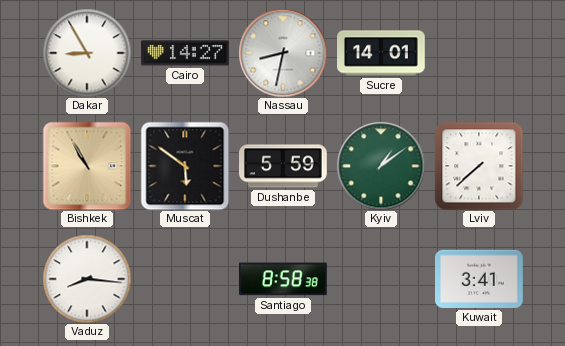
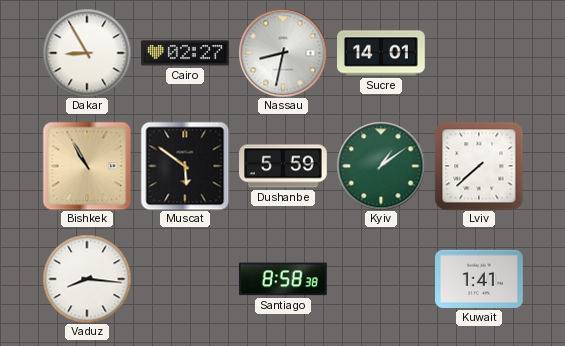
Cairo: 14:27 -> 02:27
Kuwait: 3:41 -> 1:41
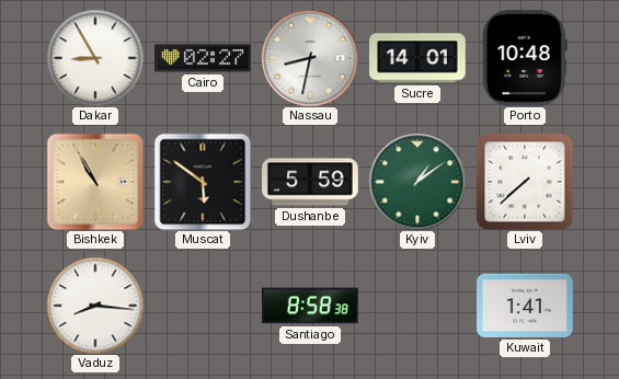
Porto: none -> 10:48
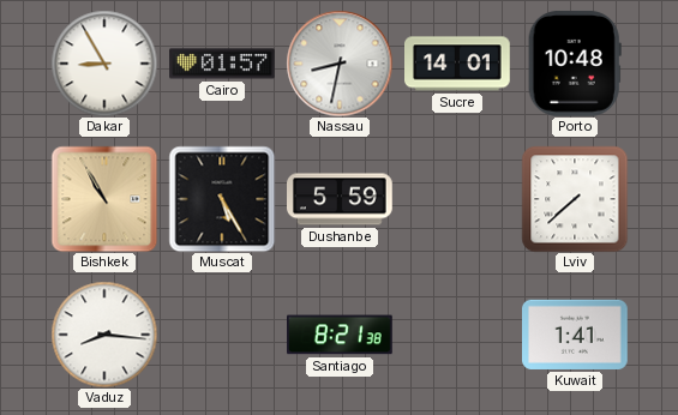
Cairo: 02:27 -> 01:57
Muscat: 5:51 -> 5:25
Kyiv: 1:09 -> none
Santiago: 8:58 -> 8:21
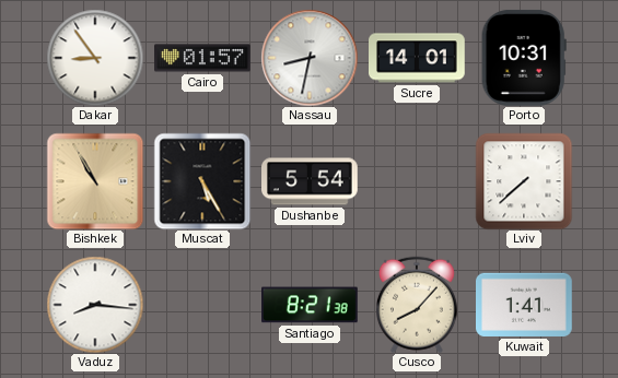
Dakar: 8:55 -> 8:54
Porto: 10:48 -> 10:31
Dushanbe: 5:59 -> 5:54
Cusco: none -> 8:07
